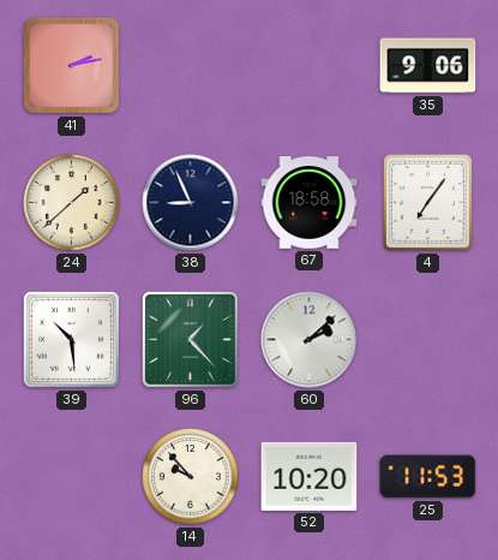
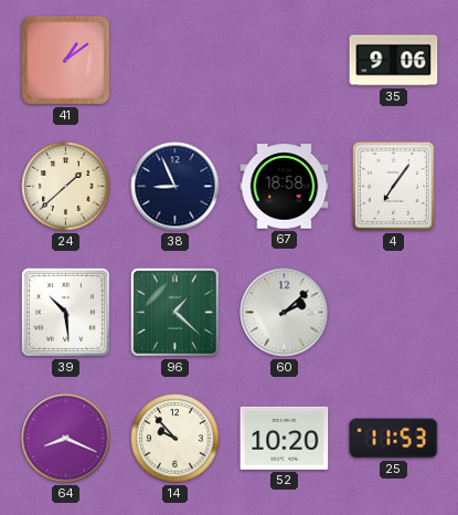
41: 2:13 -> 1:09
96: 1:23 -> 1:22
64: none -> 8:19
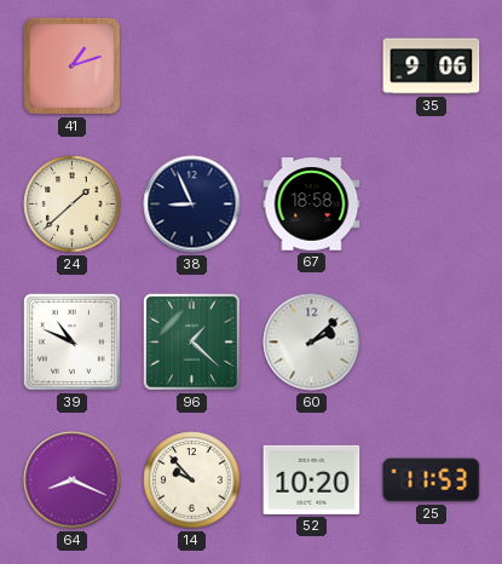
41: 1:09 -> 1:12
4: 7:06 -> none
39: 10:29 -> 10:49
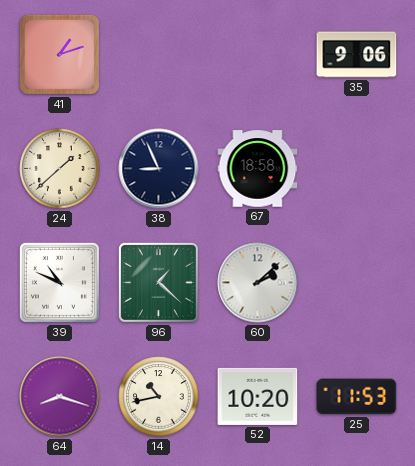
64: 8:19 -> 8:18
14: 9:53 -> 10:43
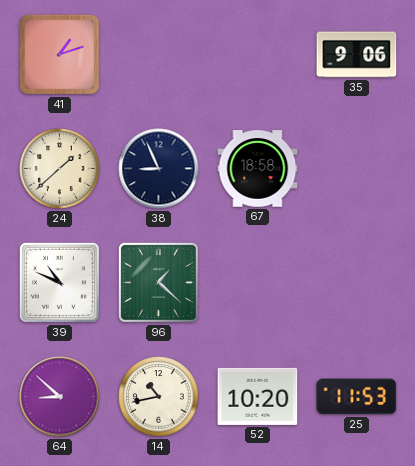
60: 2:08 -> none
64: 8:18 -> 8:52
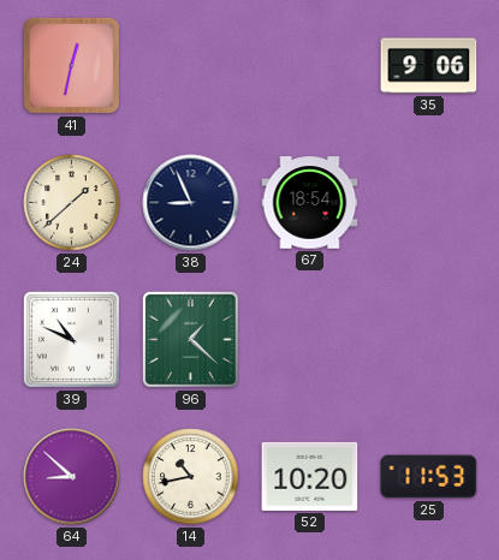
41: 1:12 -> 12:32
67: 18:58 -> 18:54
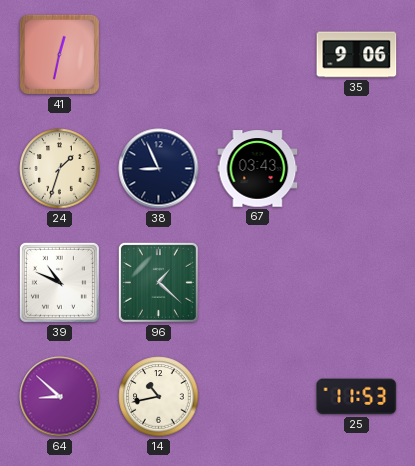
24: 1:38 -> 1:33
67: 18:54 -> 03:43
52: 10:20 -> none
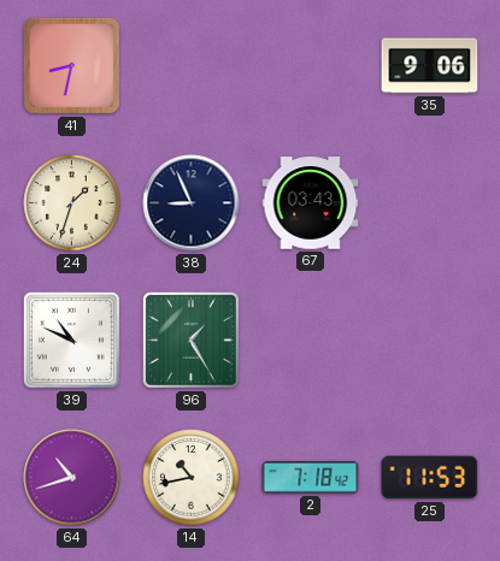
41: 12:32 -> 8:32
96: 1:22 -> 1:25
64: 8:52 -> 10:42
2: none -> 7:18
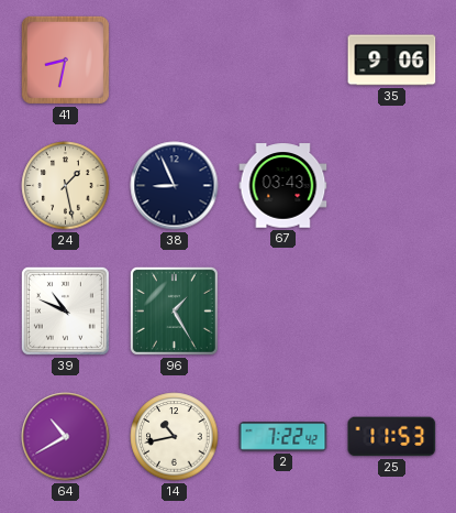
24: 1:33 -> 1:28
64: 10:42 -> 10:40
2: 7:18 -> 7:22
